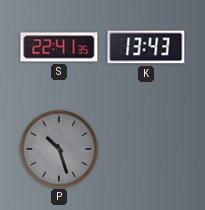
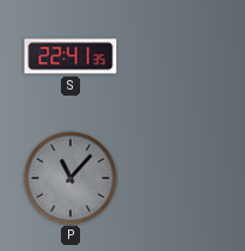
K: 13:43 -> none
P: 10:27 -> 11:07
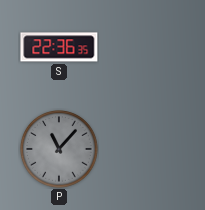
S: 22:41 -> 22:36
